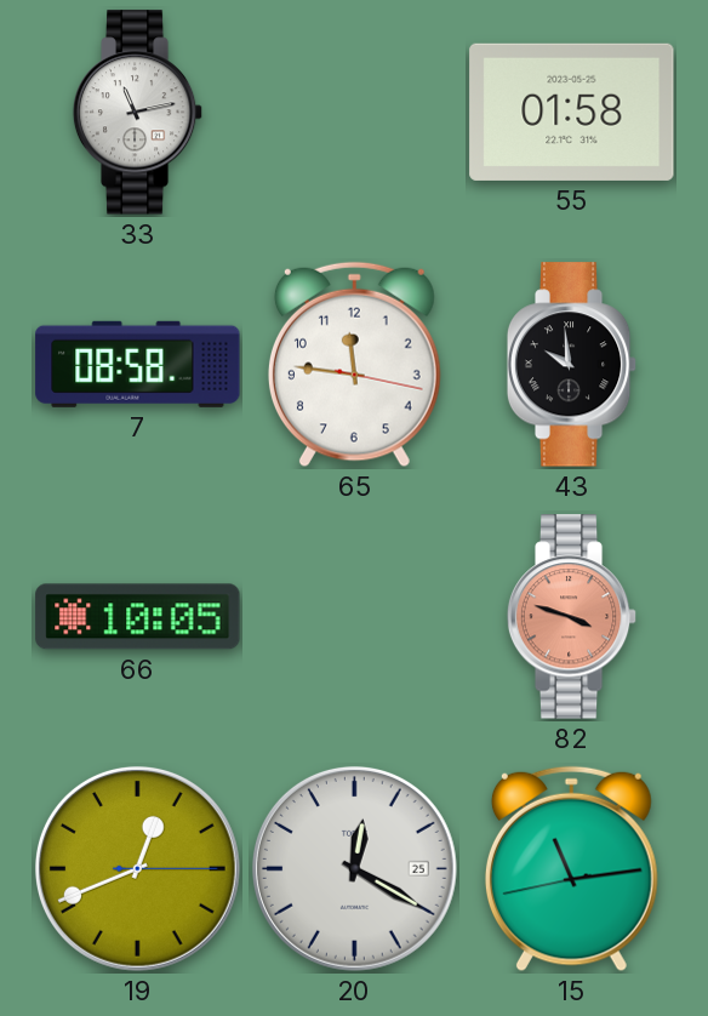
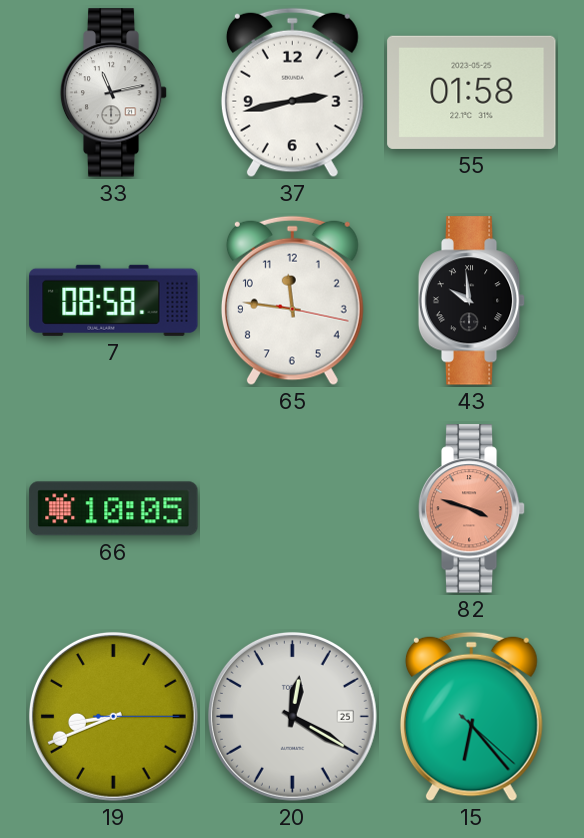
37: none -> 2:43
19: 12:41 -> 8:41
15: 11:13 -> 6:23
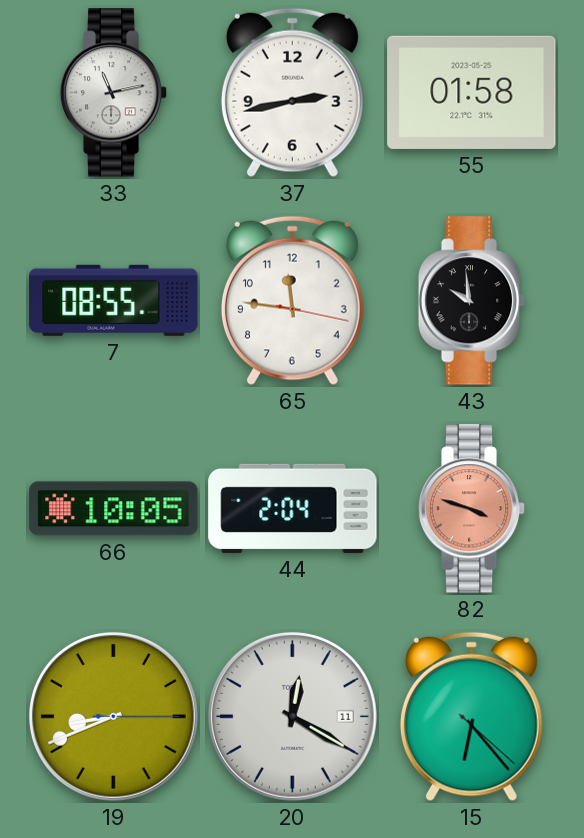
7: 08:58 -> 08:55
44: none -> 2:04
20 date: 25 -> 11
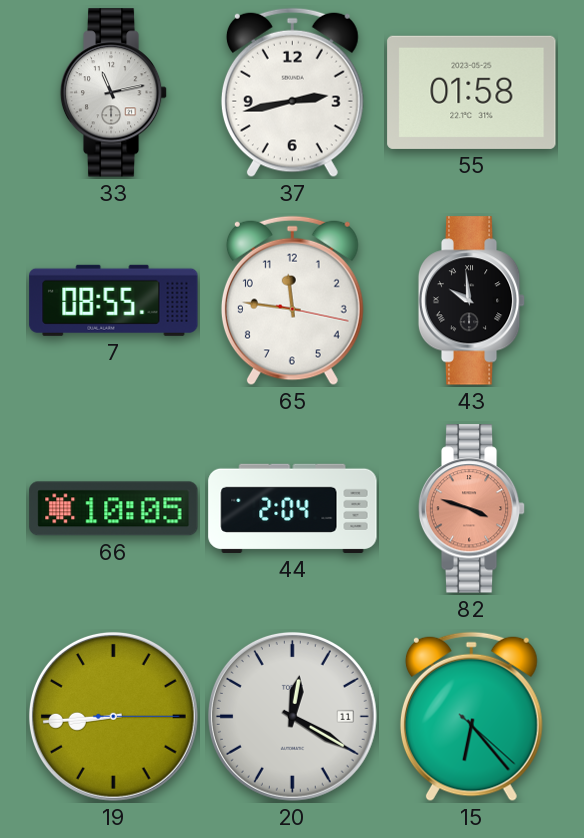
19: 8:41 -> 8:44
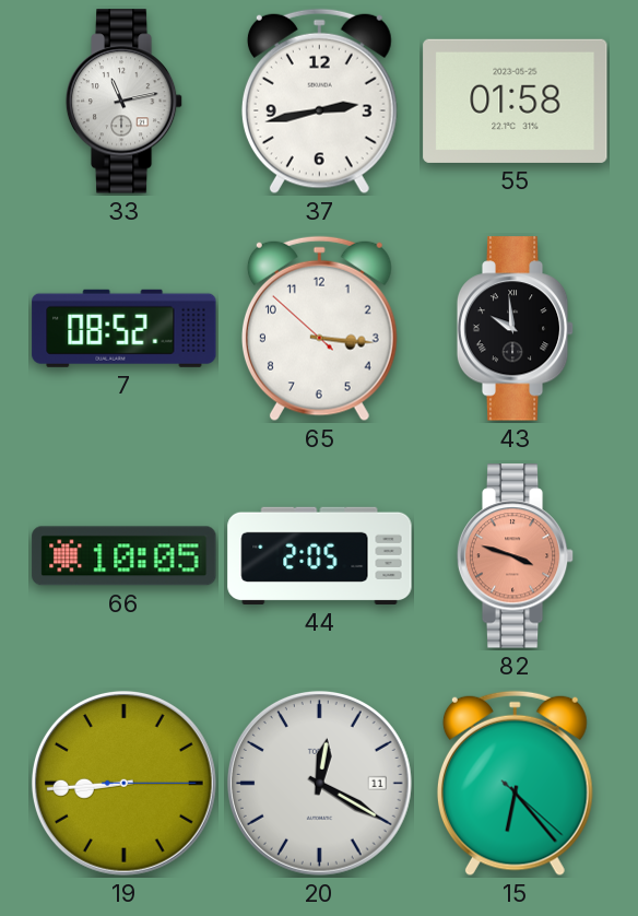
7: 08:55 -> 08:52
65: 11:46 -> 3:15
44: 2:04 -> 2:05
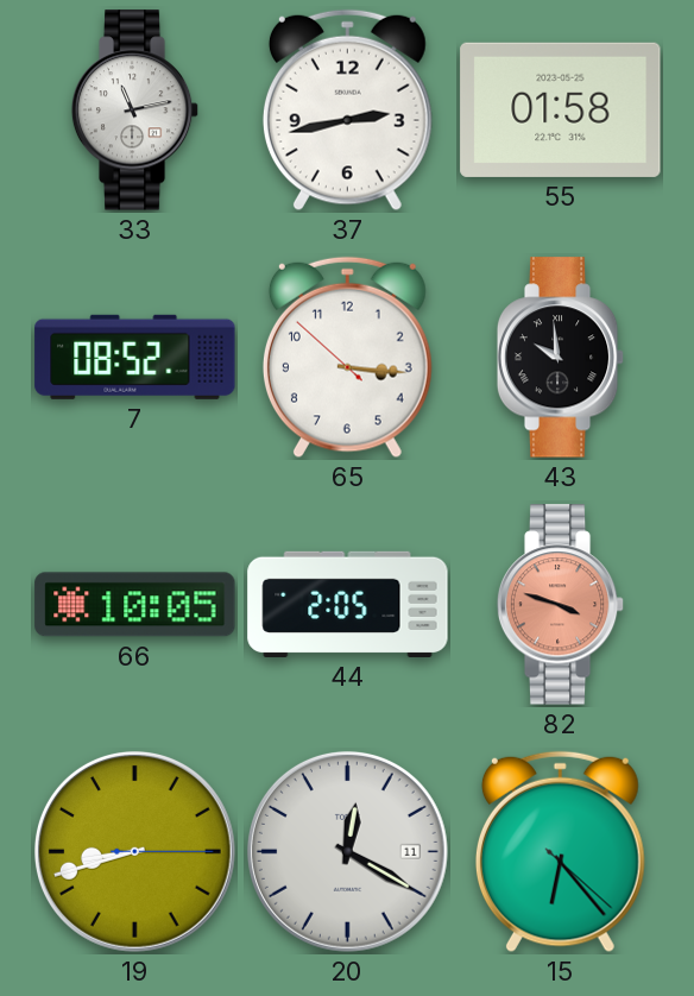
19: 8:44 -> 8:42
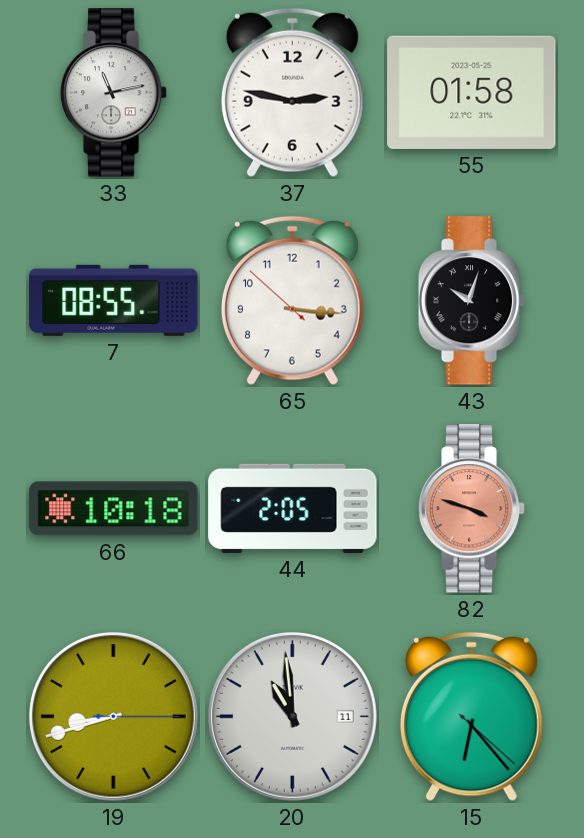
37: 2:43 -> 2:47
7: 08:52 -> 08:55
43: 9:59 -> 10:03
66: 10:05 -> 10:18
20: 12:20 -> 10:59
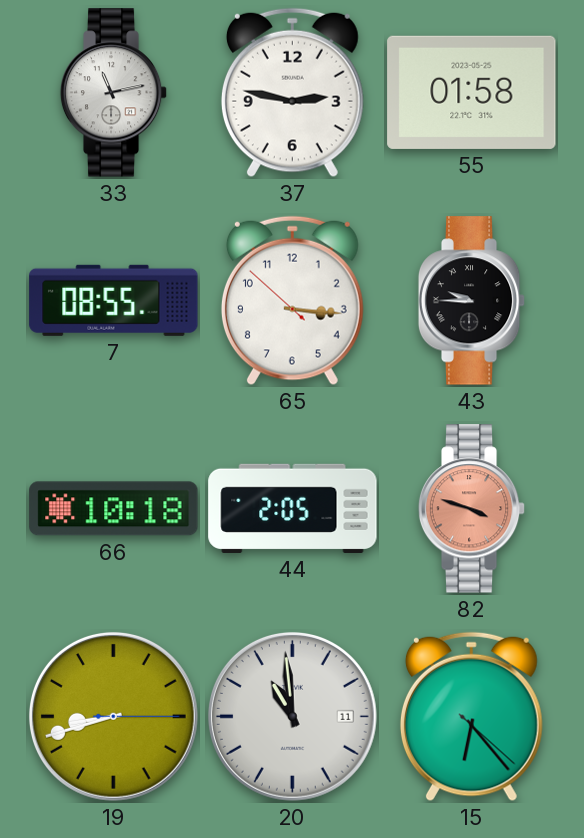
43: 10:03 -> 9:45
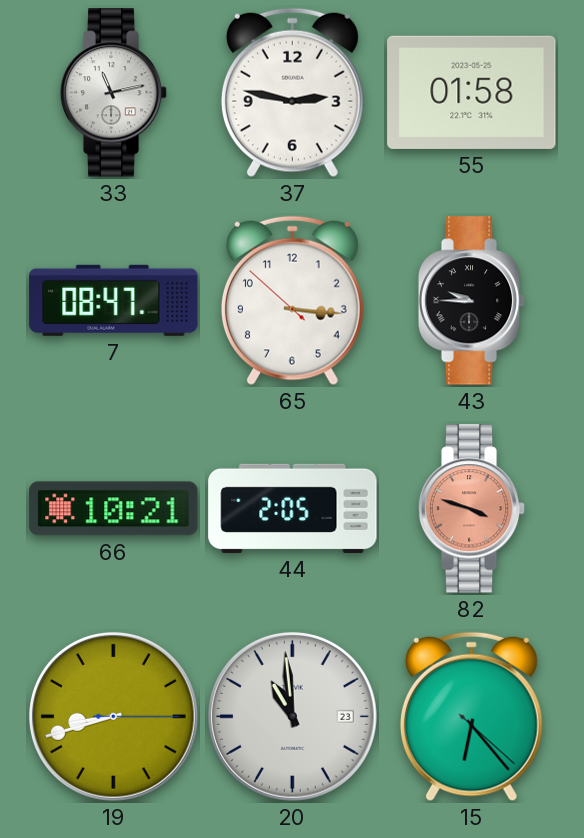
7: 08:55 -> 08:47
66: 10:18 -> 10:21
20 date: 11 -> 23
